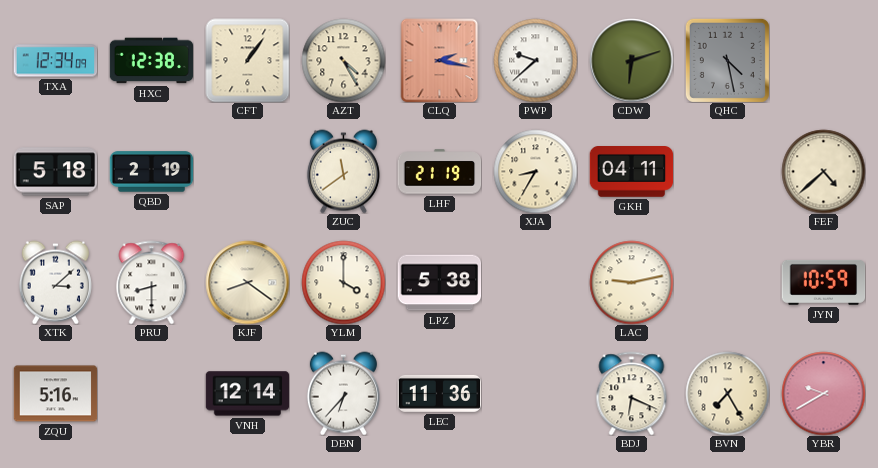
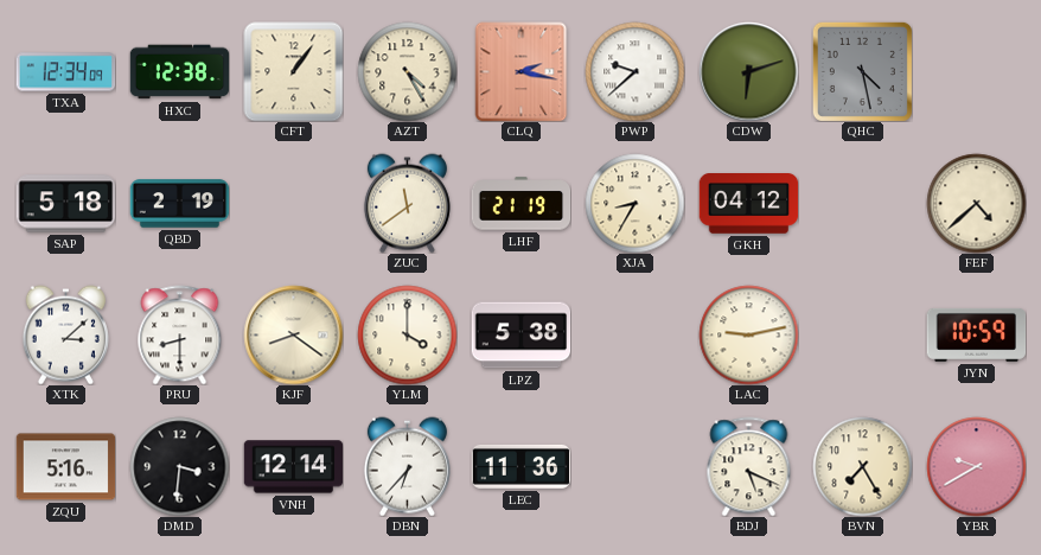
GKH: 04:11 -> 04:12
DMD: none -> 3:31
BDJ: 6:19 -> 5:19
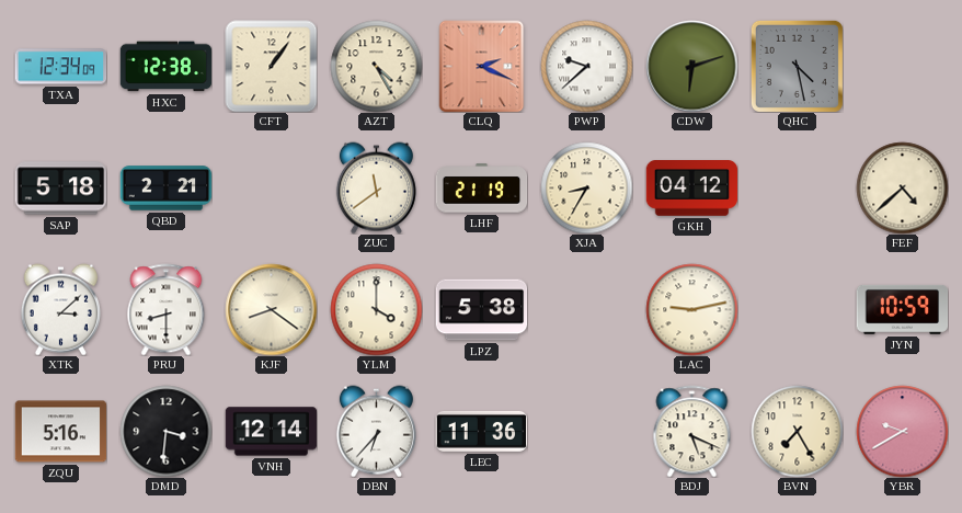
CLQ: 2:17 -> 2:19
QBD: 2:19 -> 2:21
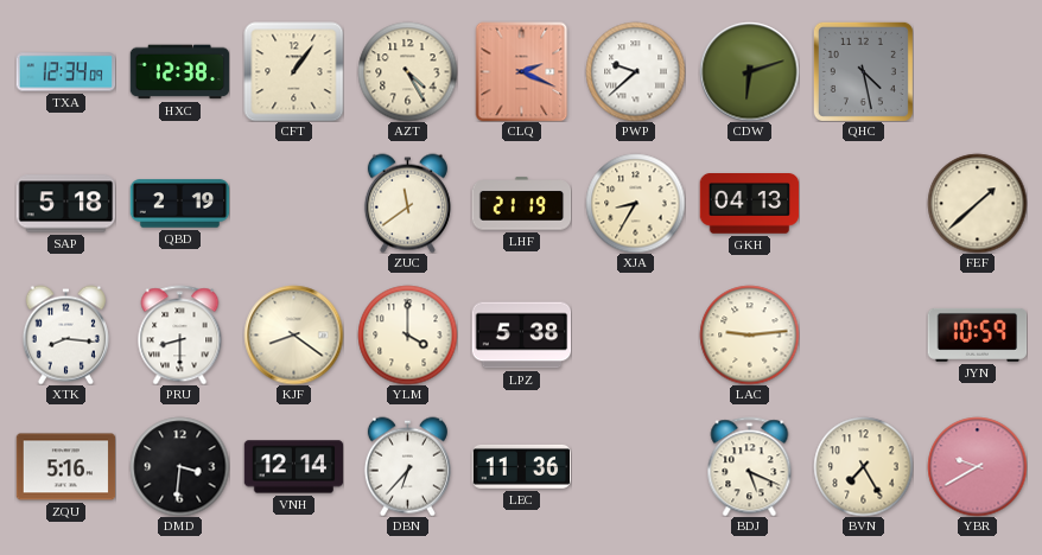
QBD: 2:21 -> 2:19
GKH: 04:12 -> 04:13
FEF: 4:38 -> 1:38
XTK: 3:08 -> 8:16
LAC: 9:13 -> 9:14
